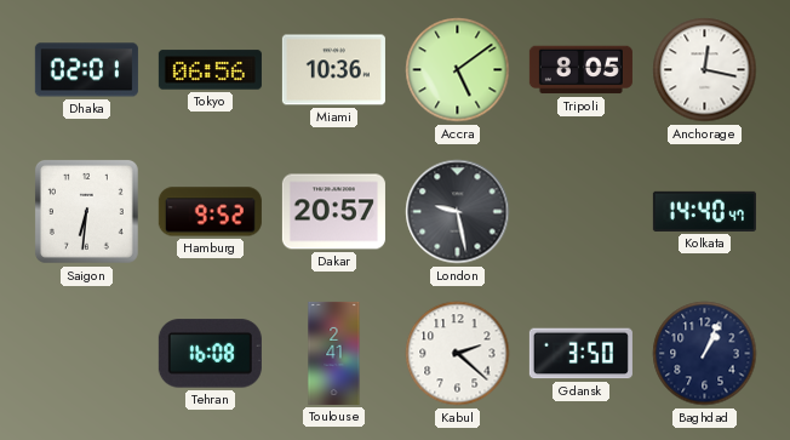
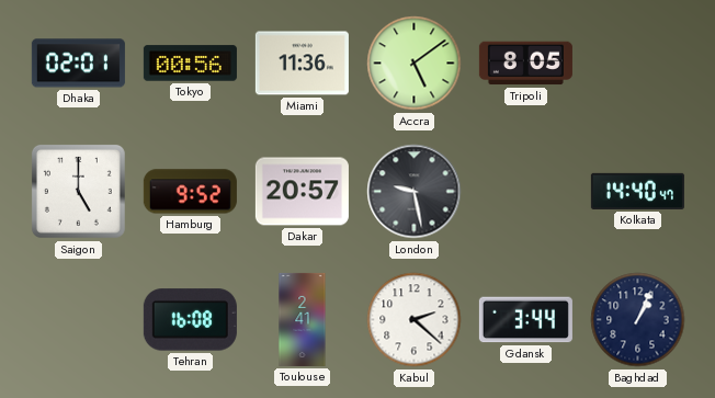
Tokyo: 06:56 -> 00:56
Miami: 10:36 -> 11:36
Anchorage: 12:17 -> none
Saigon: 6:31 -> 5:00
Gdansk: 3:50 -> 3:44
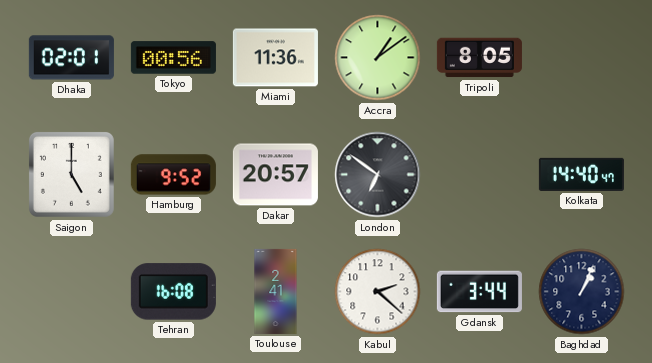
Accra: 5:09 -> 1:09
London: 9:28 -> 6:51
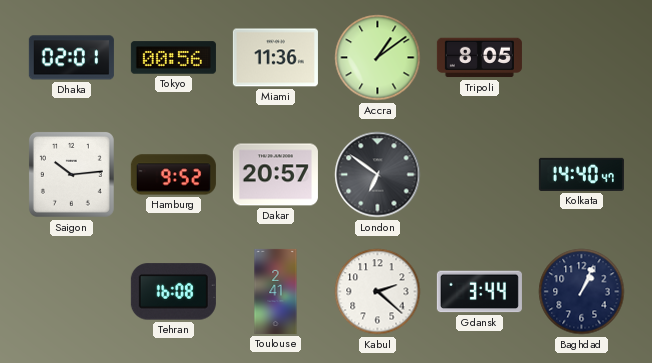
Saigon: 5:00 -> 10:14
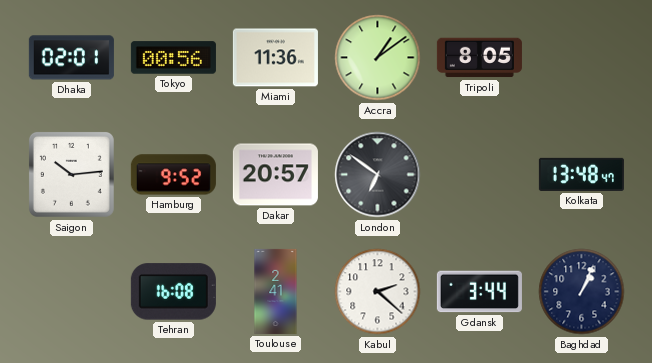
Kolkata: 14:40 -> 13:48
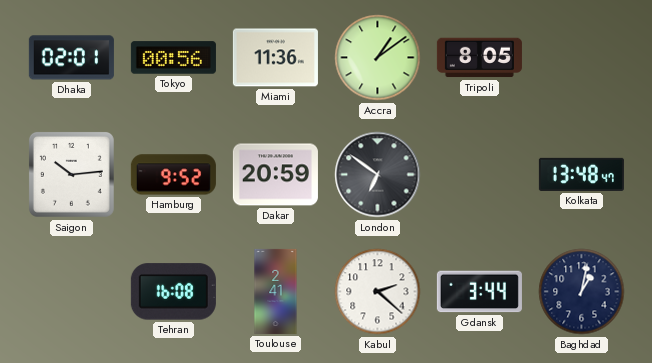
Dakar: 20:57 -> 20:59
Baghdad: 1:04 -> 1:02
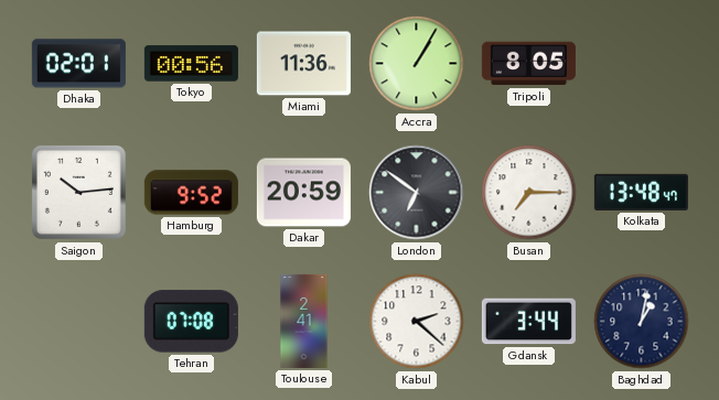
Accra: 1:09 -> 1:05
Busan: none -> 7:15
Tehran: 16:08 -> 07:08
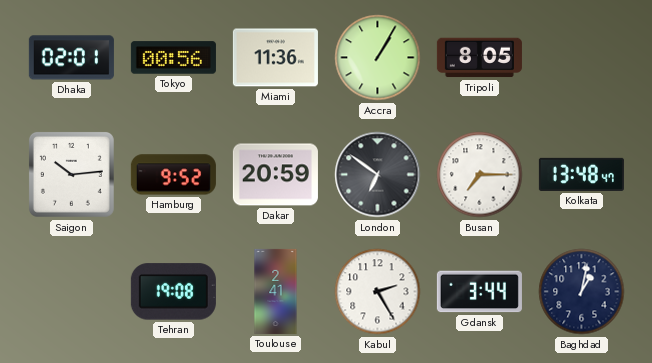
Tehran: 07:08 -> 19:08
Kabul: 2:22 -> 2:25
